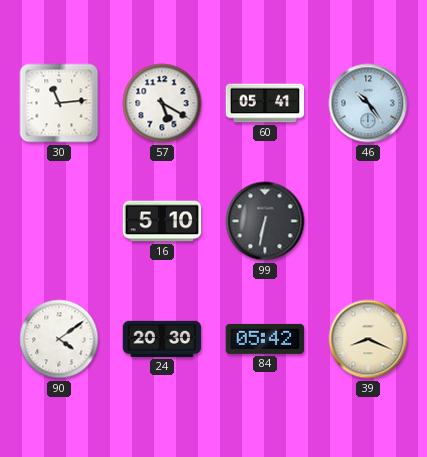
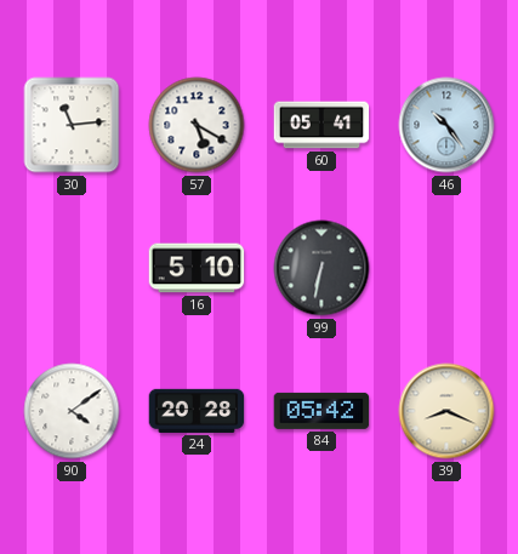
24: 20:30 -> 20:28
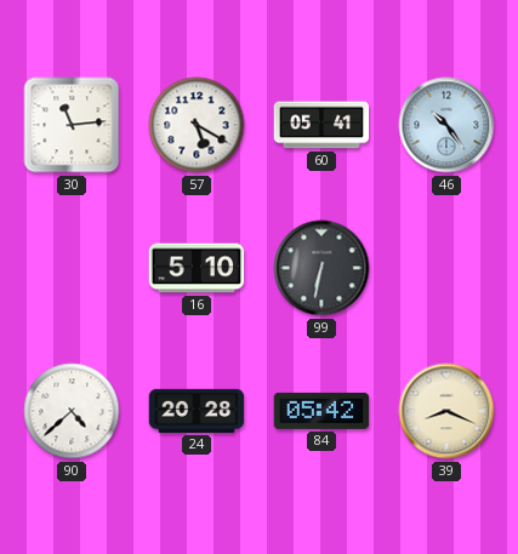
90: 4:09 -> 4:38
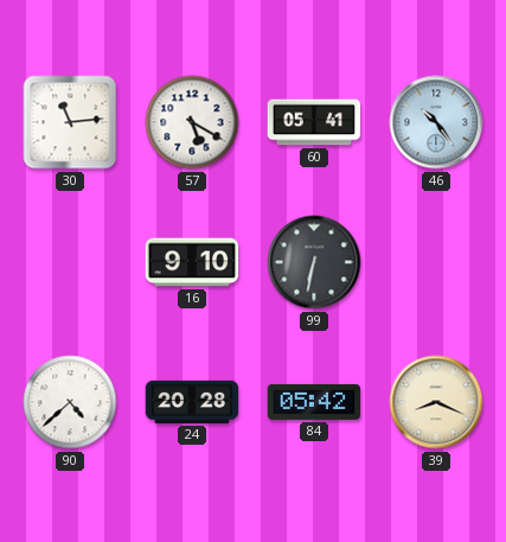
16: 5:10 -> 9:10
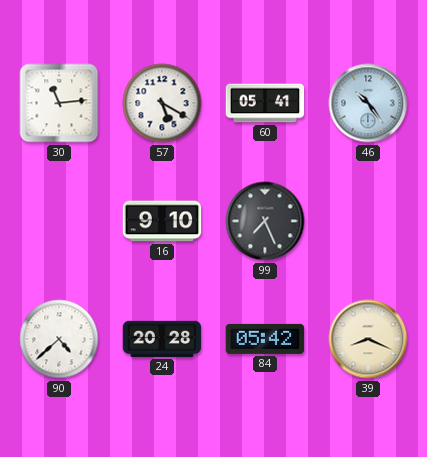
99: 6:32 -> 7:26
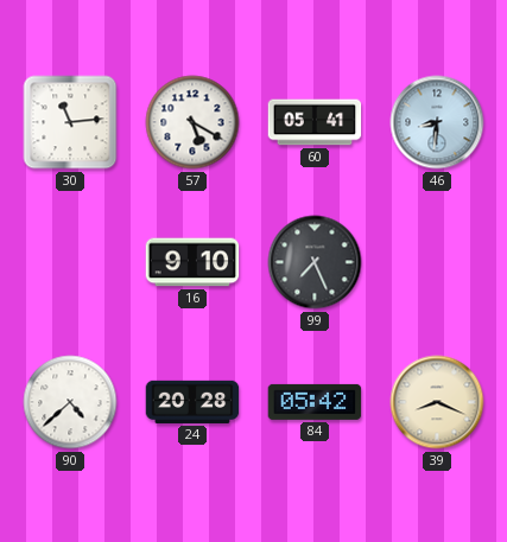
46: 10:24 -> 8:31
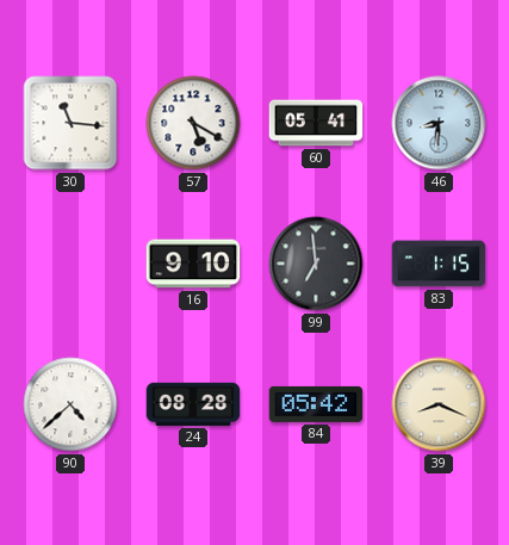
30: 11:14 -> 11:16
99: 7:26 -> 6:59
83: none -> 1:15
24: 20:28 -> 08:28
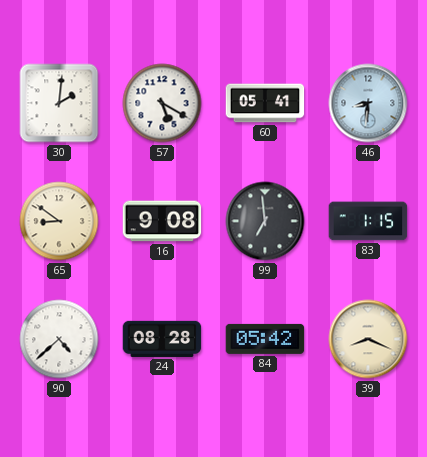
30: 11:16 -> 2:01
65: none -> 8:51
16: 9:10 -> 9:08
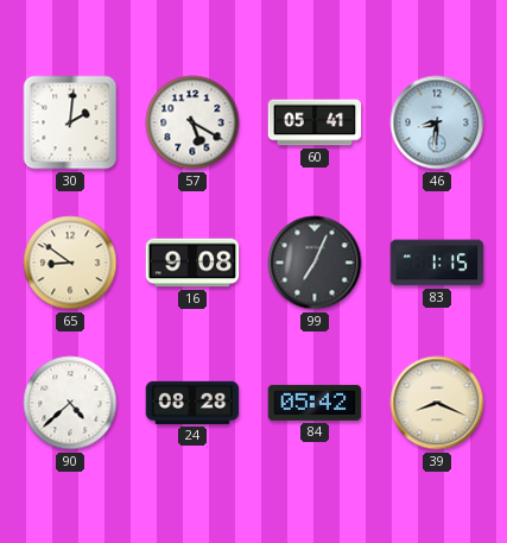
99: 6:59 -> 7:04
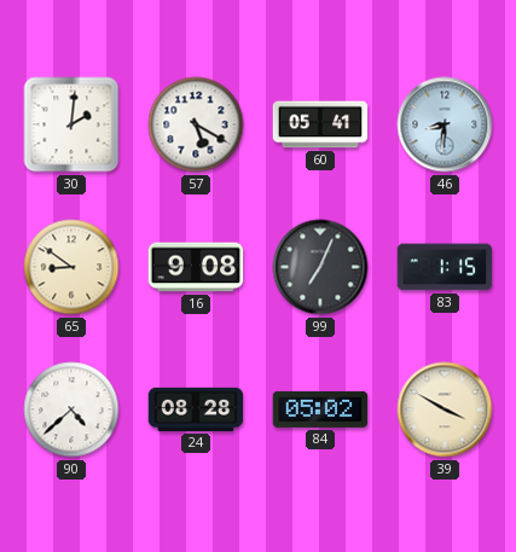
84: 05:42 -> 05:02
39: 8:19 -> 3:50
